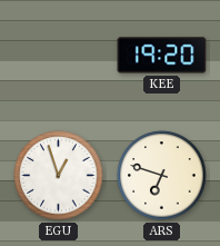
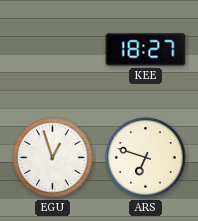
KEE: 19:20 -> 18:27
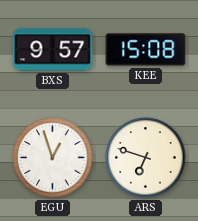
BXS: none -> 9:57
KEE: 18:27 -> 15:08
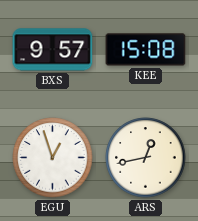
ARS: 6:48 -> 12:43
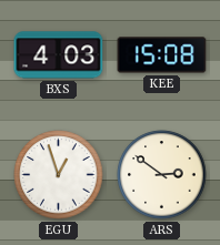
BXS: 9:57 -> 4:03
ARS: 12:43 -> 2:51
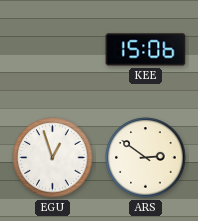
BXS: 4:03 -> none
KEE: 15:08 -> 15:06
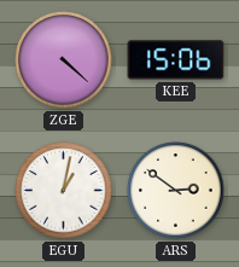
ZGE: none -> 4:22
EGU: 12:57 -> 1:02
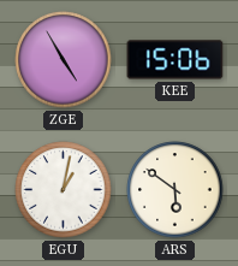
ZGE: 4:22 -> 4:55
ARS: 2:51 -> 5:51
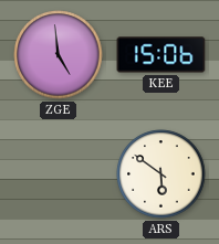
ZGE: 4:55 -> 4:59
EGU: 1:02 -> none
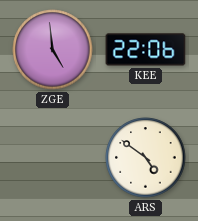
KEE: 15:06 -> 22:06
ARS: 5:51 -> 4:51
